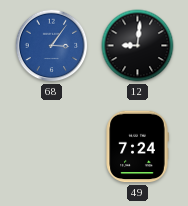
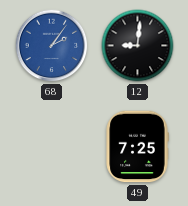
68: 3:06 -> 2:06
49: 7:24 -> 7:25
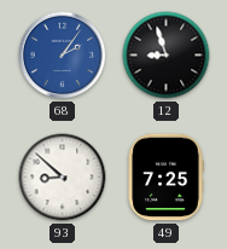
12: 9:01 -> 8:57
93: none -> 8:52
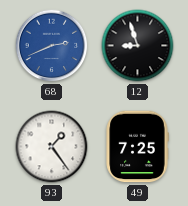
68: 2:06 -> 2:41
93: 8:52 -> 1:24
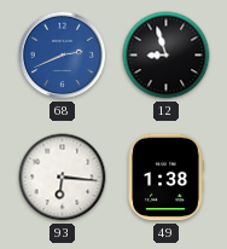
93: 1:24 -> 6:16
49: 7:25 -> 1:38
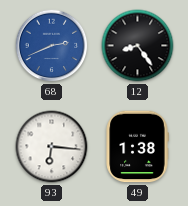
12: 8:57 -> 8:24
